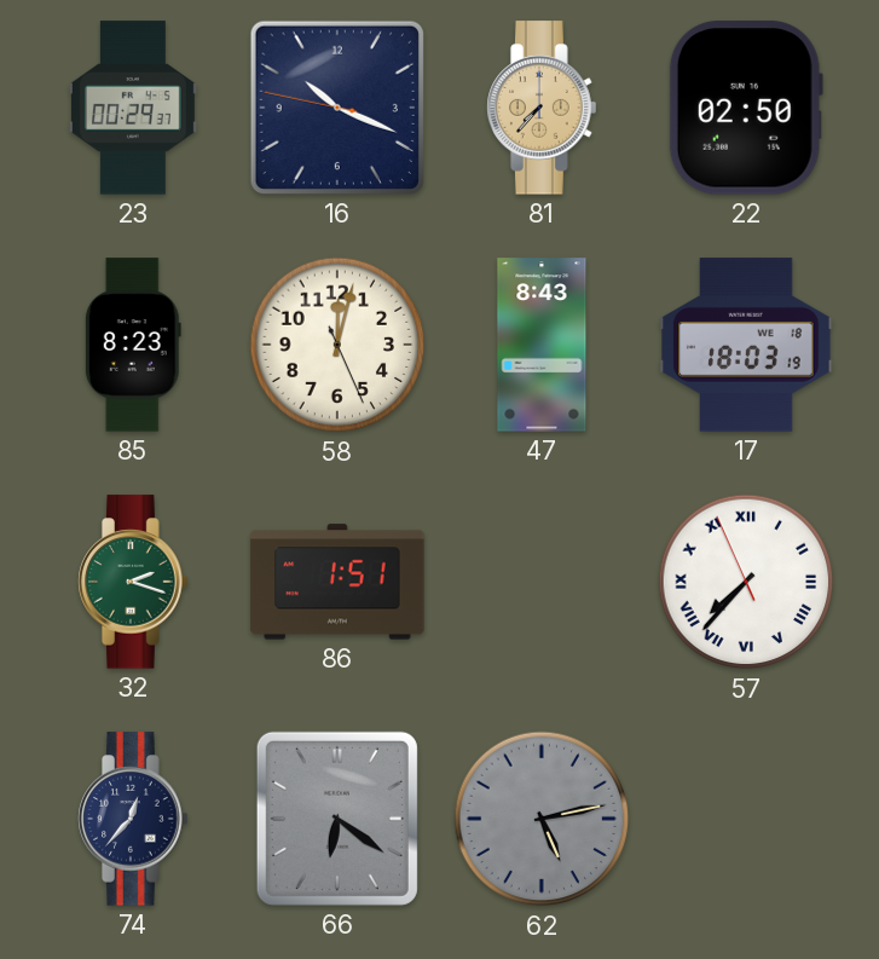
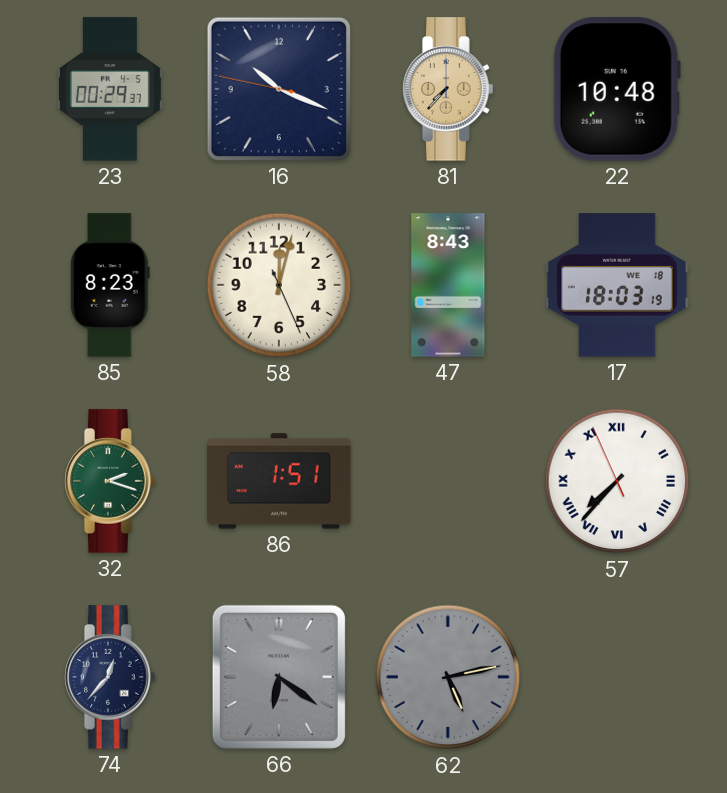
22: 02:50 -> 10:48
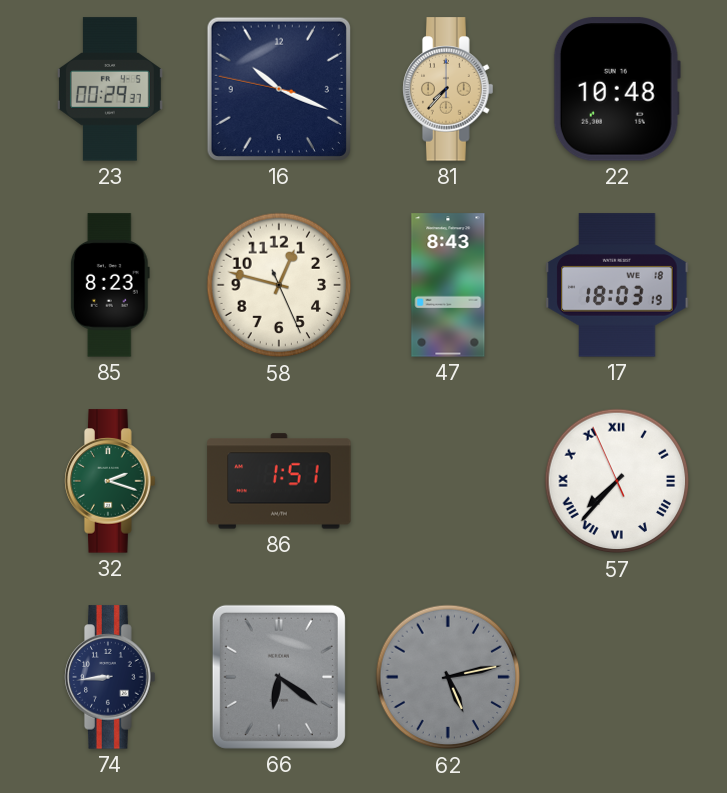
58: 12:02 -> 12:47
74: 12:37 -> 8:44
